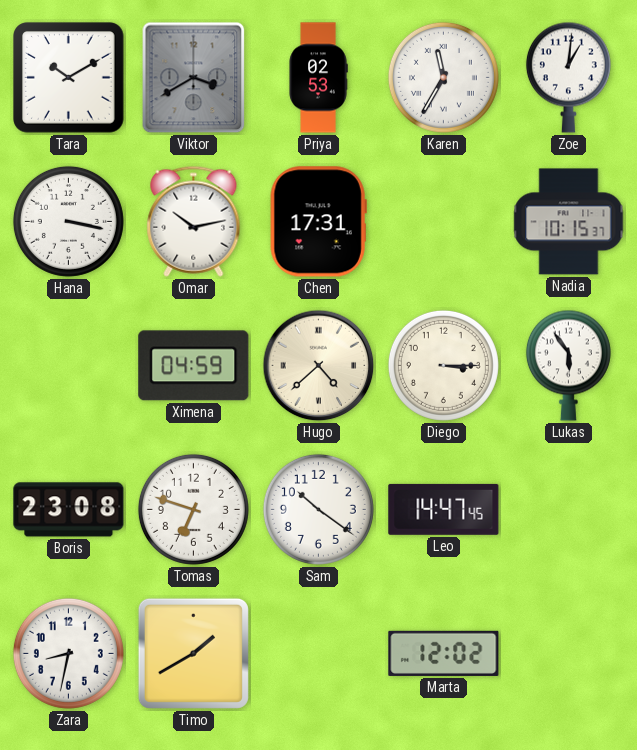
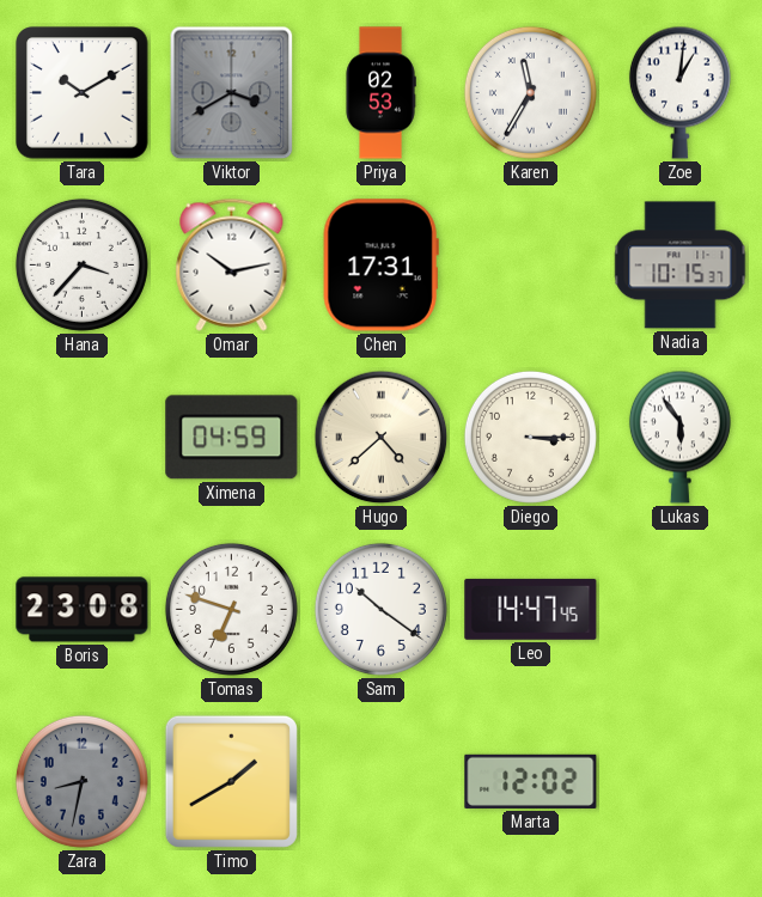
Hana: 3:17 -> 3:37
Zara dial: white -> grey
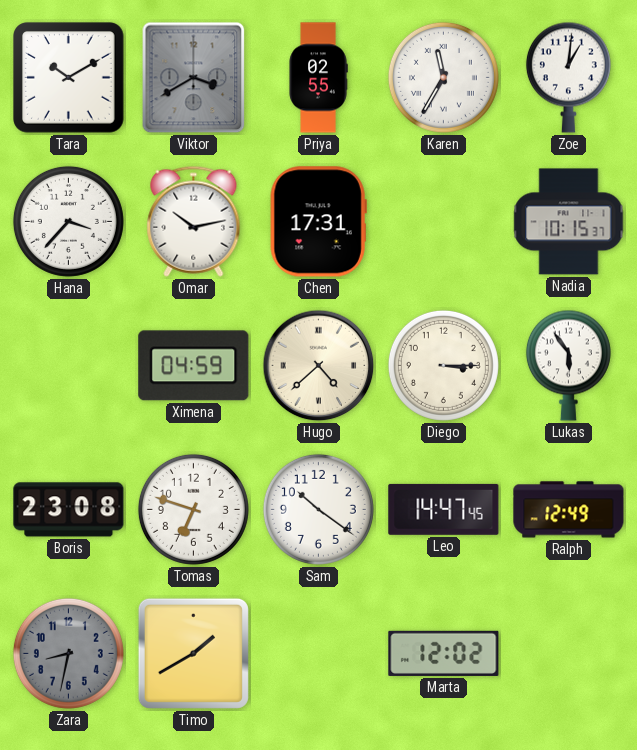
Priya: 02:53 -> 02:55
Ralph: none -> 12:49
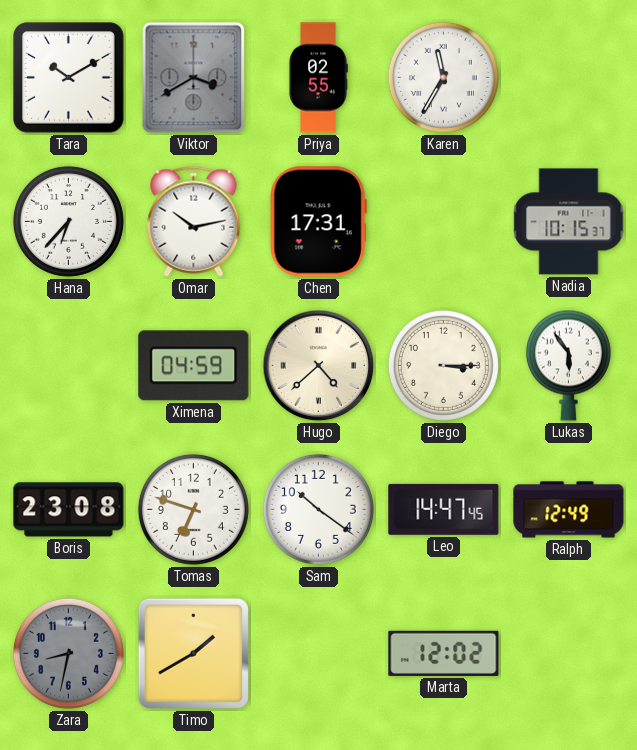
Zoe: 1:01 -> none
Hana: 3:37 -> 6:37
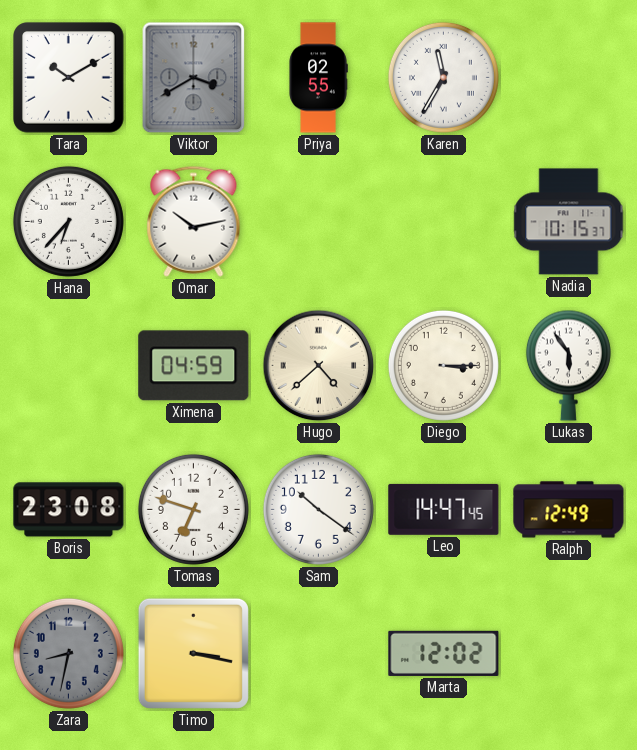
Chen: 17:31 -> none
Timo: 1:40 -> 3:17
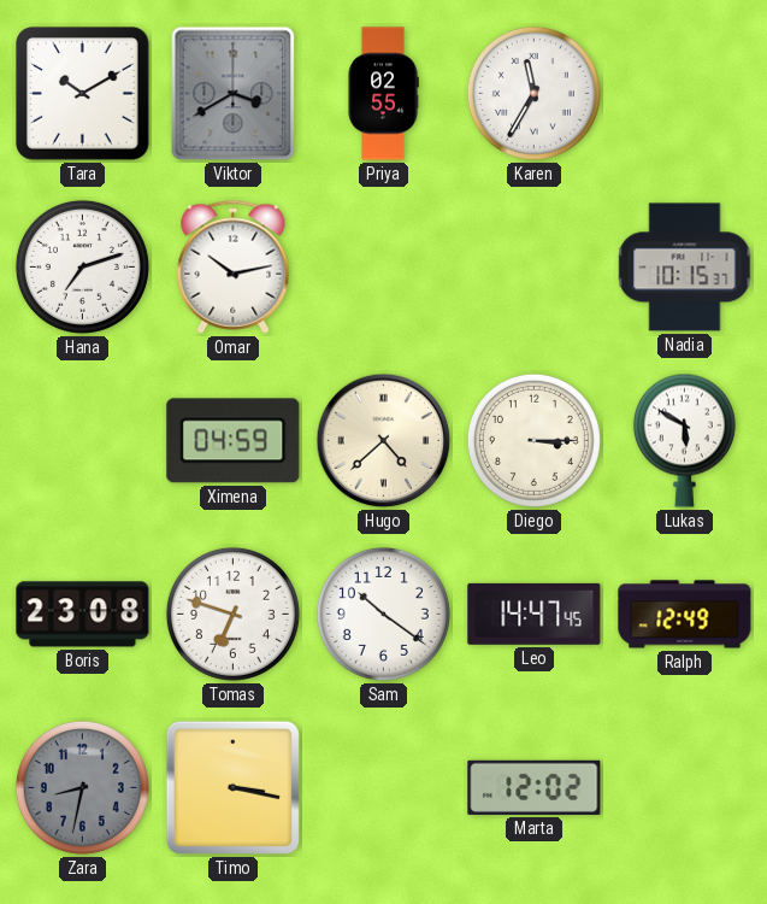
Hana: 6:37 -> 7:12
Lukas: 5:54 -> 5:50
